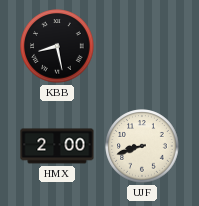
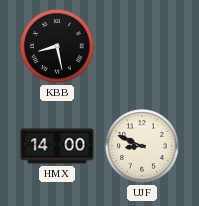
HMX: 2:00 -> 14:00
UJF: 8:42 -> 8:49
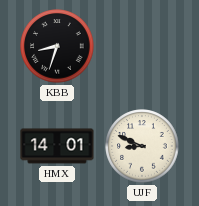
KBB: 8:28 -> 8:33
HMX: 14:00 -> 14:01
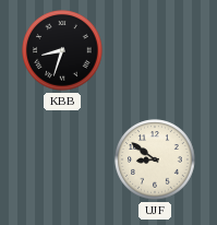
HMX: 14:01 -> none
UJF: 8:49 -> 8:51
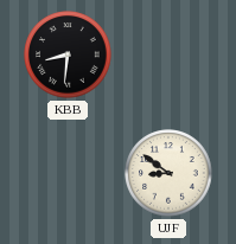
KBB: 8:33 -> 8:31
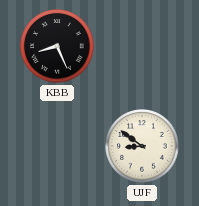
KBB: 8:31 -> 8:26
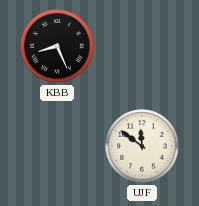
UJF: 8:51 -> 11:51
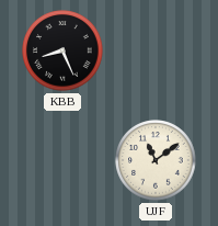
UJF: 11:51 -> 11:09
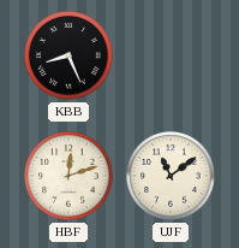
HBF: none -> 12:12
